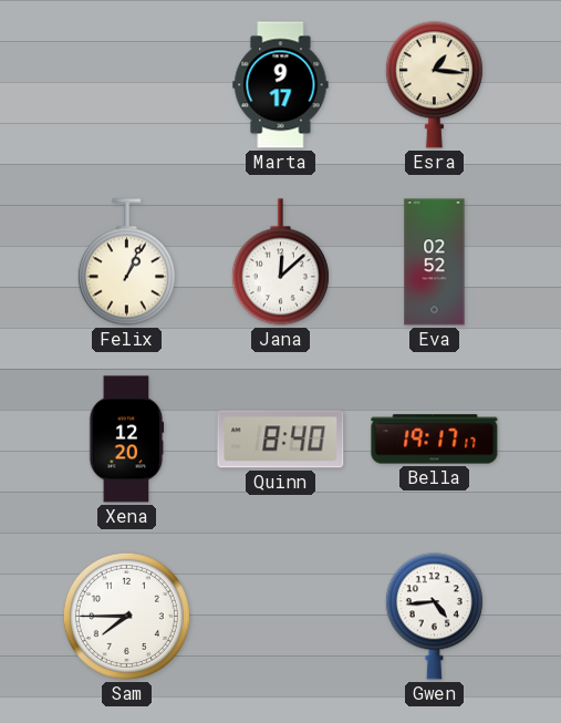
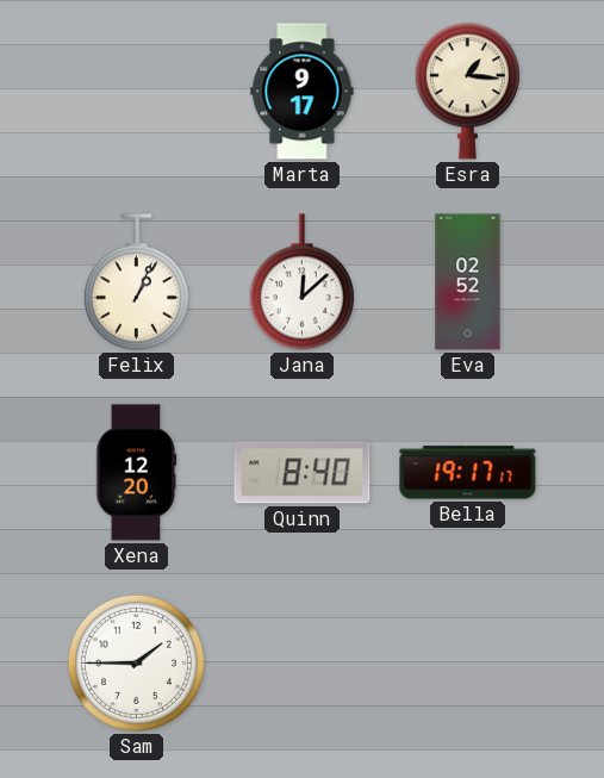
Sam: 7:45 -> 1:45
Gwen: 4:44 -> none
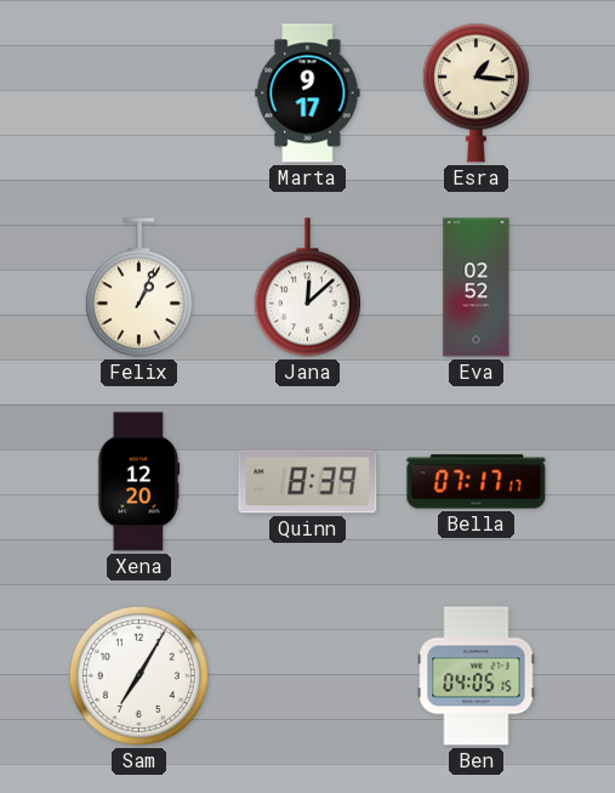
Quinn: 8:40 -> 8:39
Bella: 19:17 -> 07:17
Sam: 1:45 -> 7:05
Ben: none -> 04:05
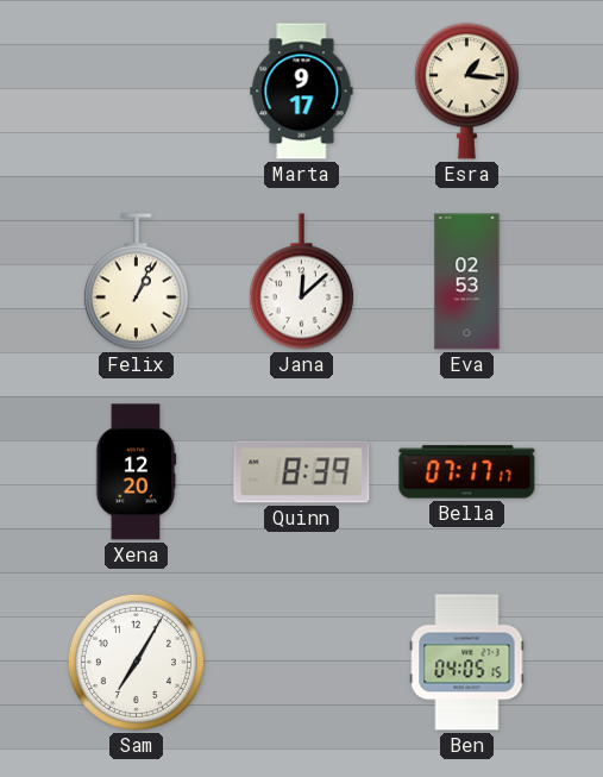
Eva: 02:52 -> 02:53
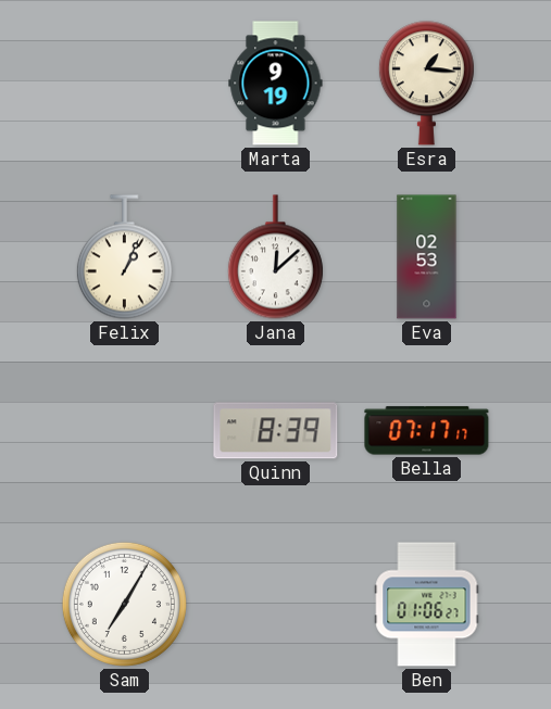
Marta: 9:17 -> 9:19
Xena: 12:20 -> none
Ben: 04:05 -> 01:06
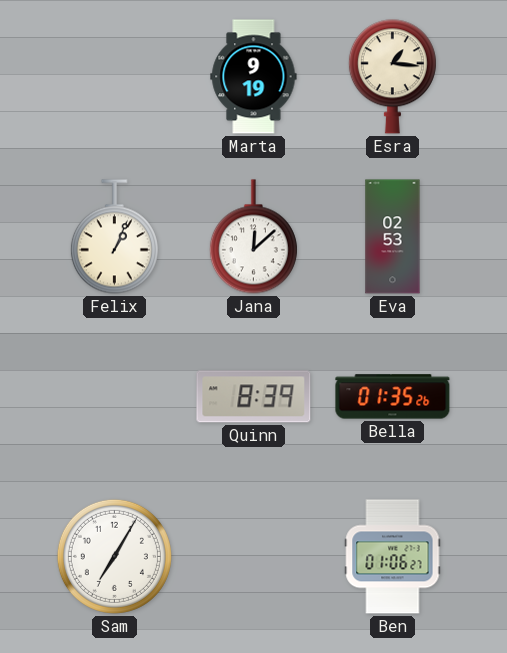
Bella: 07:17 -> 01:35
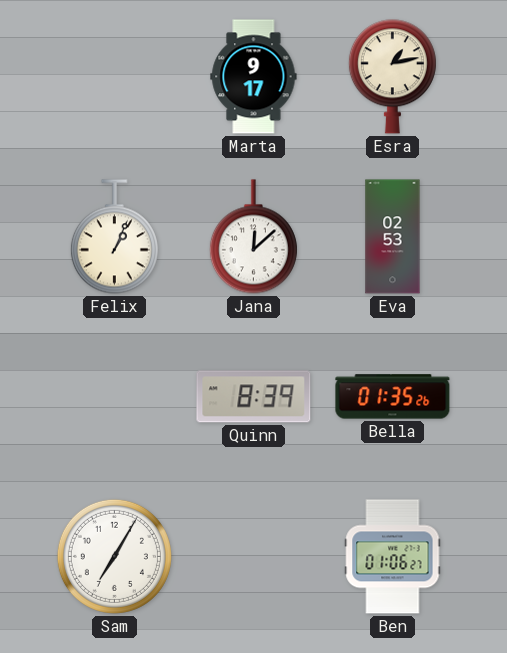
Marta: 9:19 -> 9:17
Esra: 1:16 -> 1:13
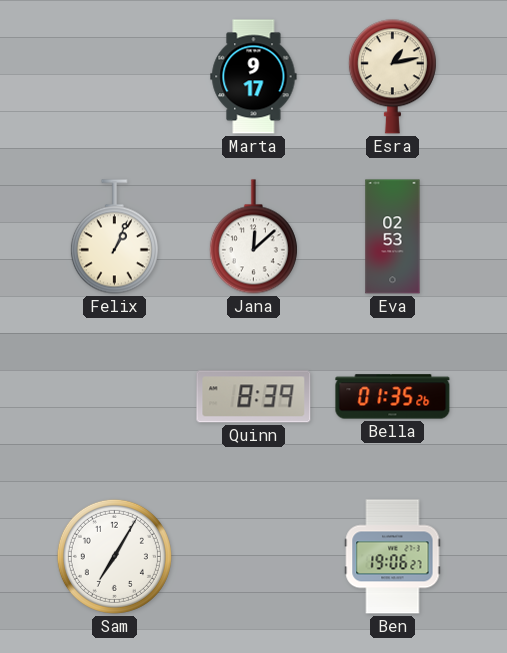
Ben: 01:06 -> 19:06
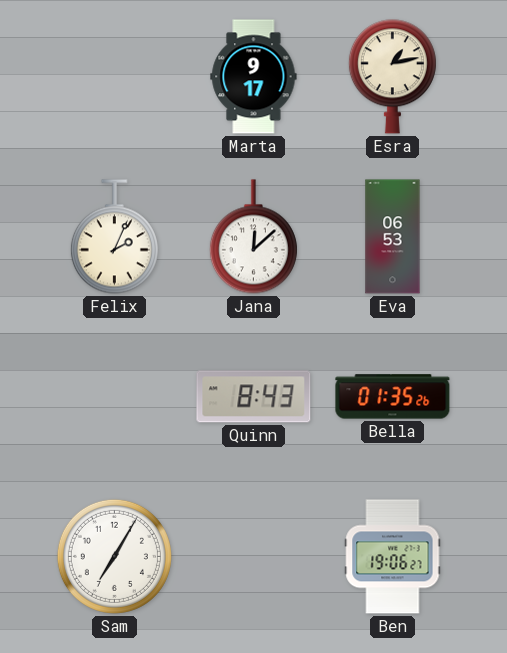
Felix: 1:04 -> 2:04
Eva: 02:53 -> 06:53
Quinn: 8:39 -> 8:43
